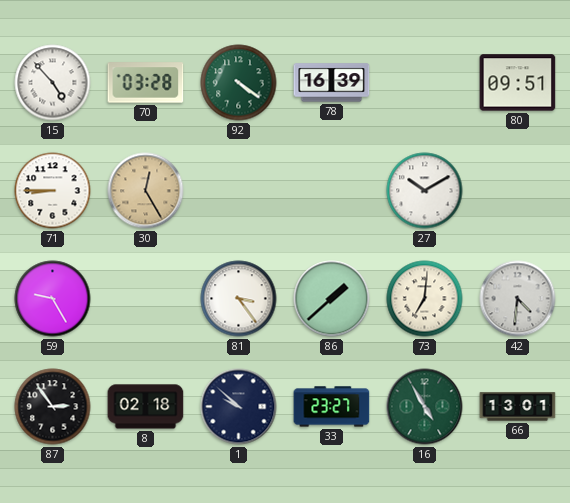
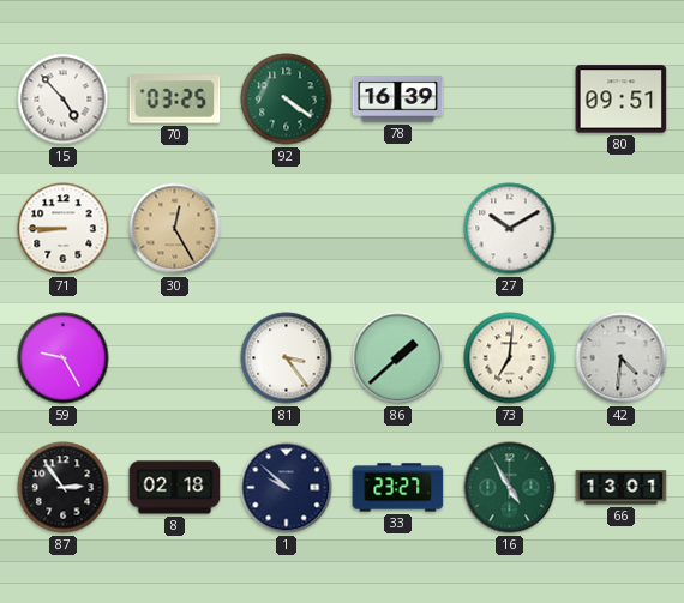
70: 03:28 -> 03:25
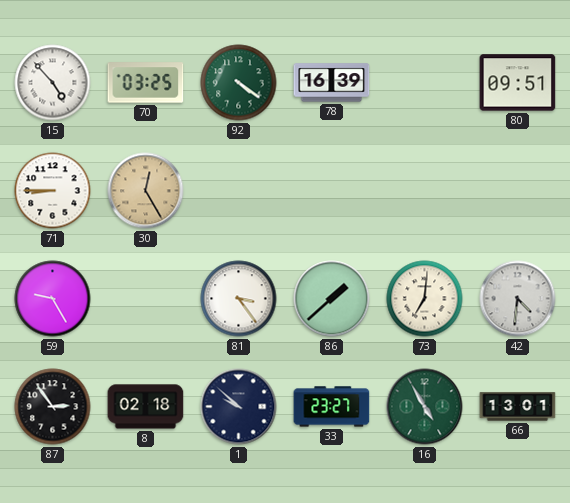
27: 10:10 -> none
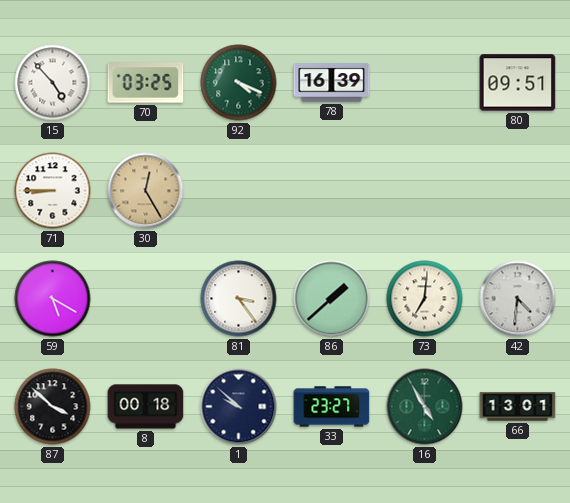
92: 4:21 -> 4:19
59: 9:25 -> 5:20
87: 2:54 -> 3:52
8: 02:18 -> 00:18
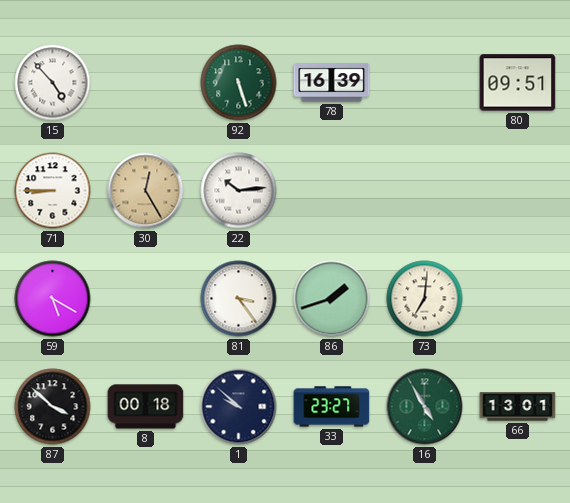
70: 03:25 -> none
92: 4:19 -> 5:27
22: none -> 10:14
86: 1:38 -> 1:42
42: 4:31 -> none
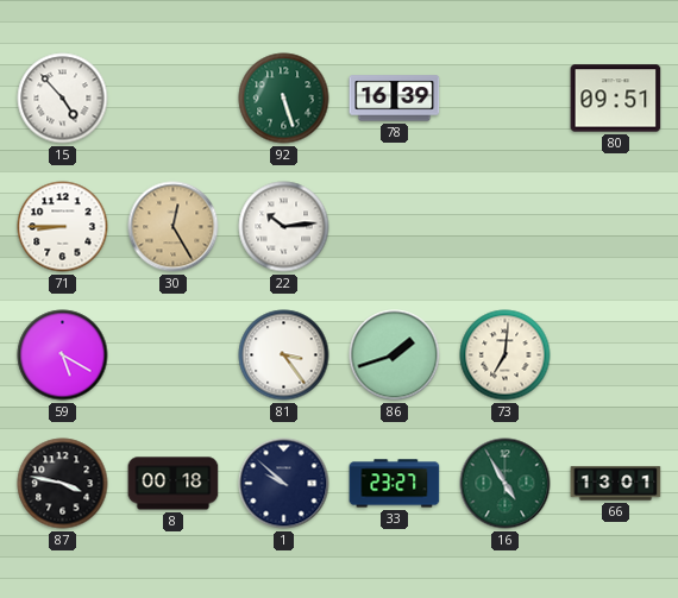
87: 3:52 -> 3:47
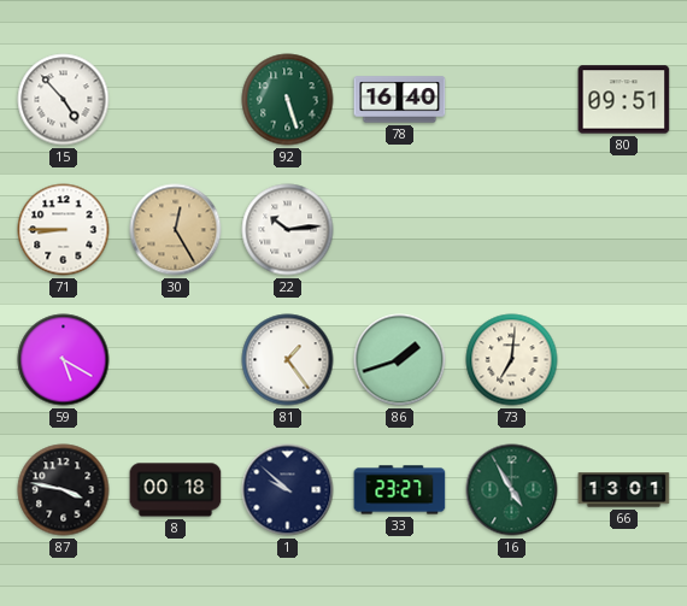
78: 16:39 -> 16:40
81: 3:24 -> 1:24
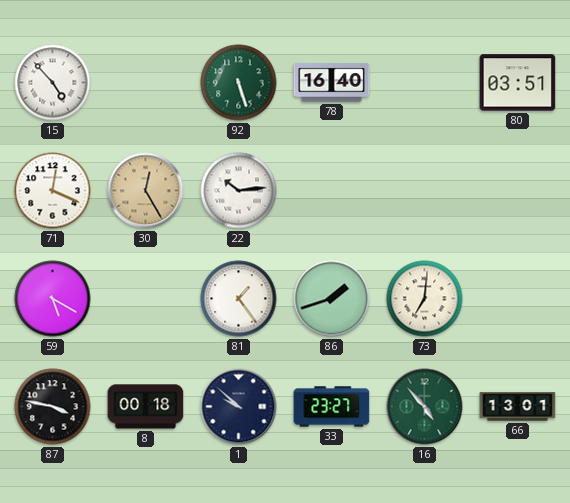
80: 09:51 -> 03:51
71: 8:45 -> 12:19
16: 4:55 -> 4:53
